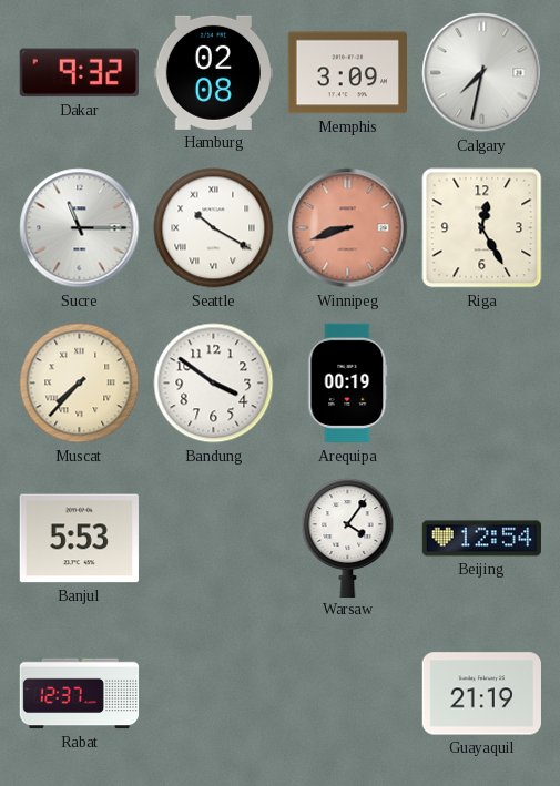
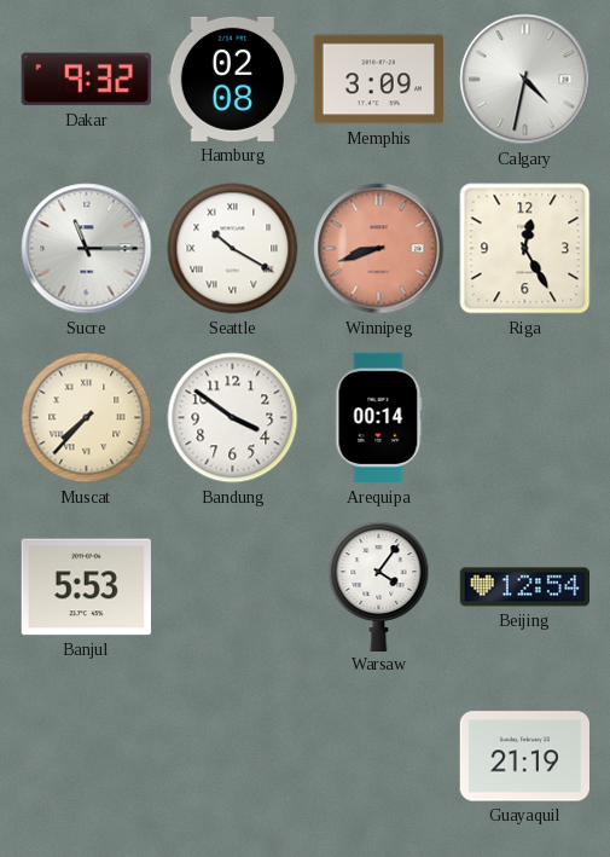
Calgary: 7:32 -> 4:32
Arequipa: 00:19 -> 00:14
Rabat: 12:37 -> none
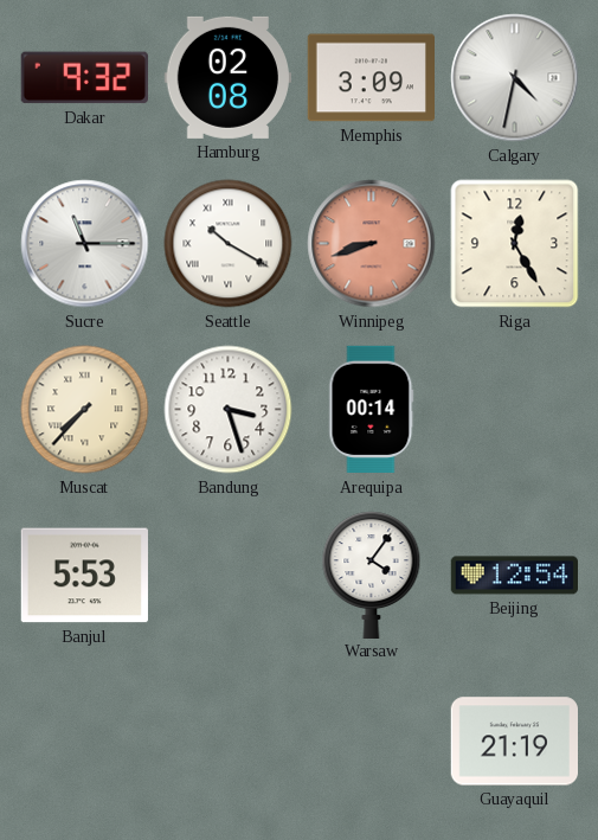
Bandung: 3:51 -> 3:27
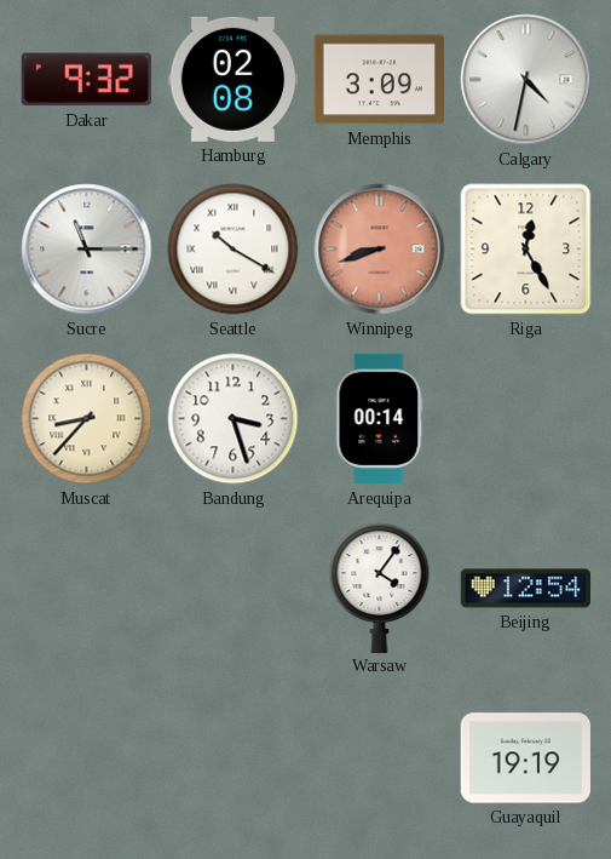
Muscat: 7:37 -> 8:37
Banjul: 5:53 -> none
Guayaquil: 21:19 -> 19:19
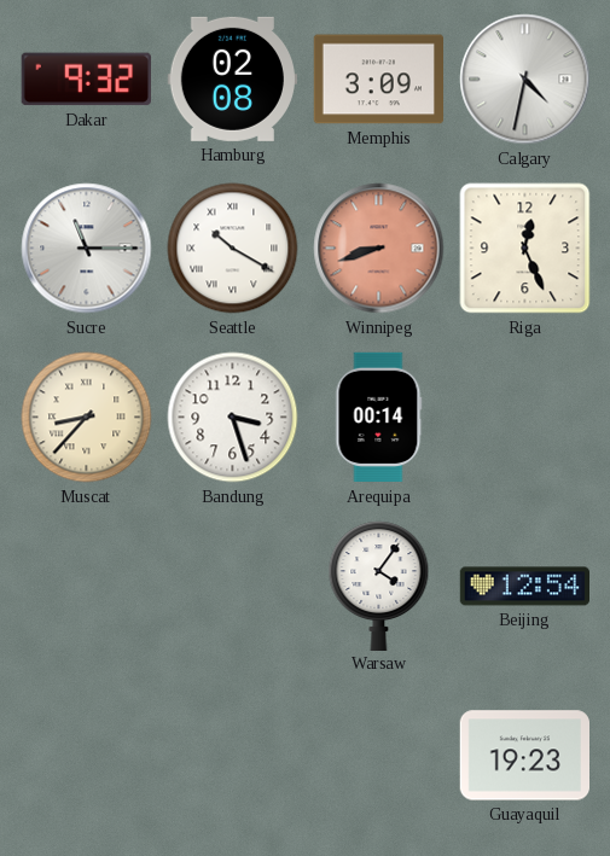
Riga: 12:25 -> 12:26
Guayaquil: 19:19 -> 19:23
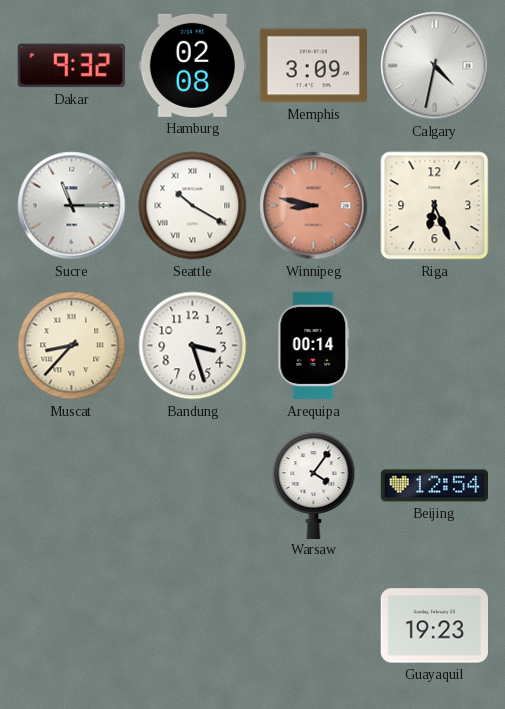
Winnipeg: 8:42 -> 8:47
Riga: 12:26 -> 6:26
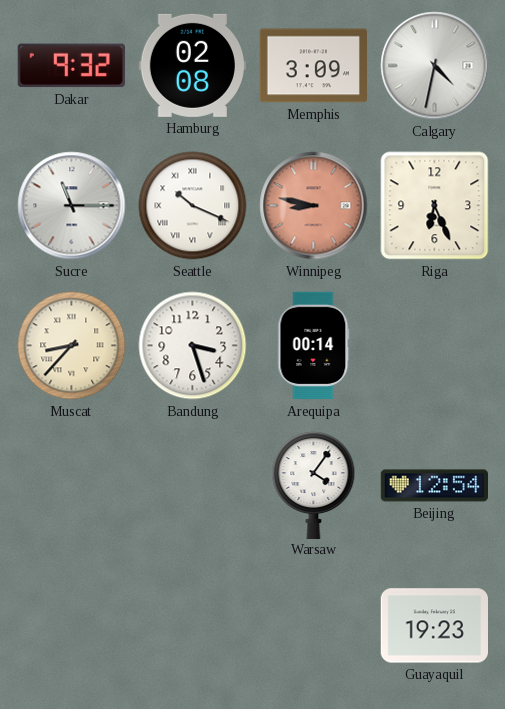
Seattle: 10:20 -> 10:19
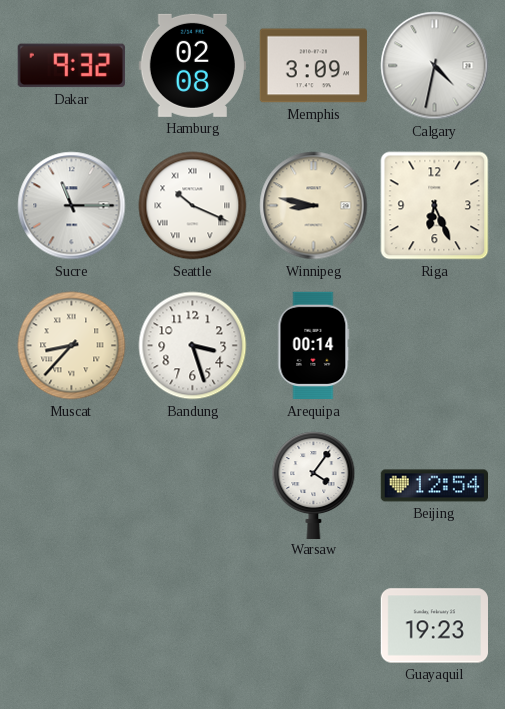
Winnipeg dial: salmon -> cream
